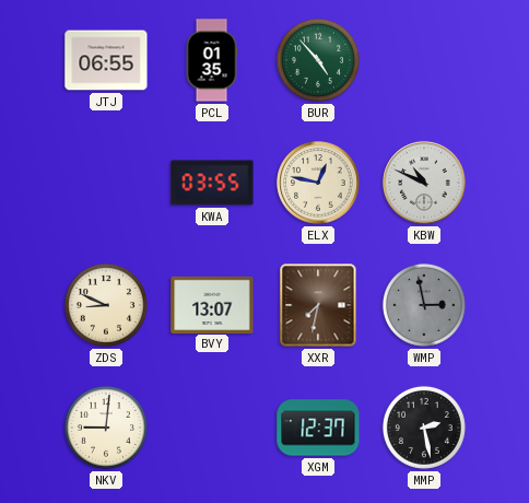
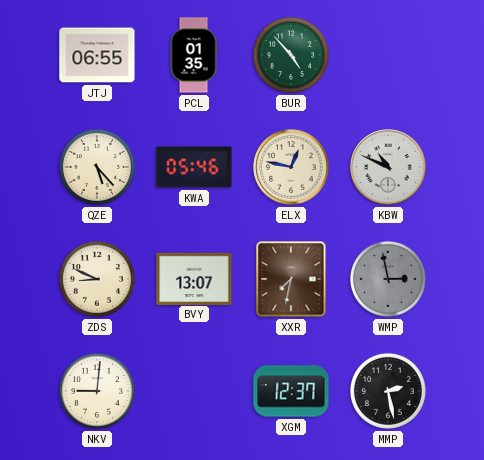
QZE: none -> 5:23
KWA: 03:55 -> 05:46
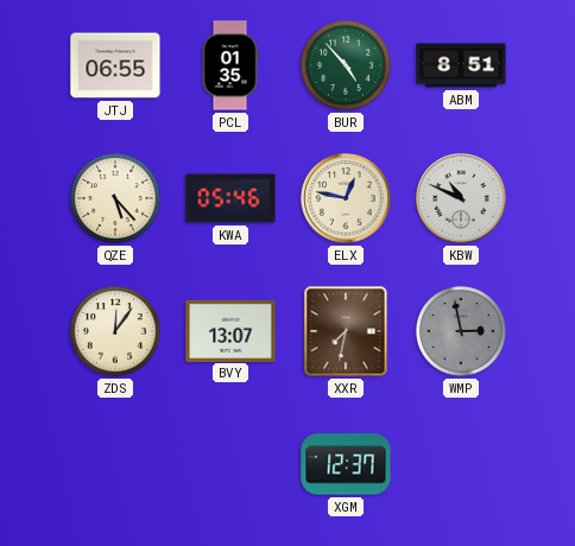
ABM: none -> 8:51
ZDS: 8:49 -> 12:06
NKV: 9:01 -> none
MMP: 2:28 -> none
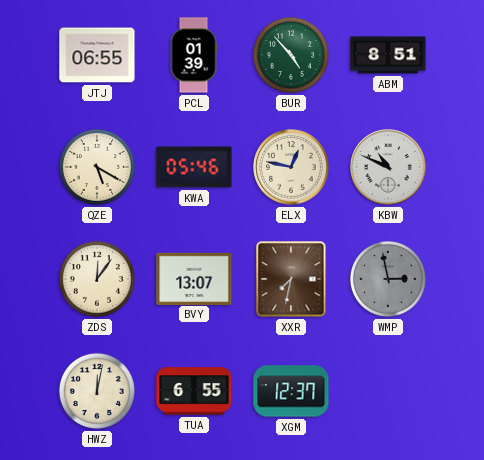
PCL: 01:35 -> 01:39
QZE: 5:23 -> 5:20
HWZ: none -> 12:02
TUA: none -> 6:55
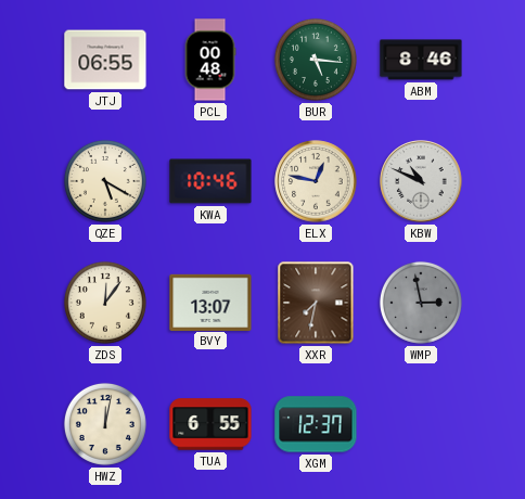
PCL: 01:39 -> 00:48
BUR: 4:53 -> 5:16
ABM: 8:51 -> 8:46
KWA: 05:46 -> 10:46
